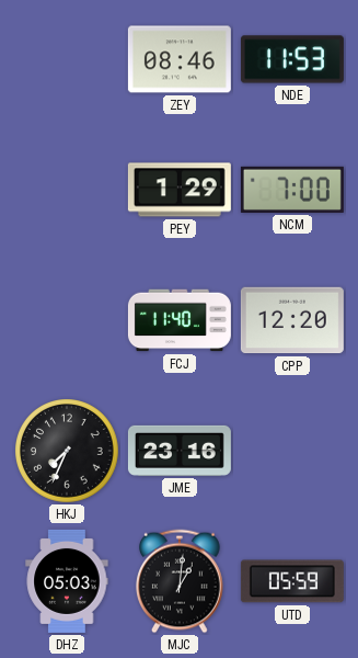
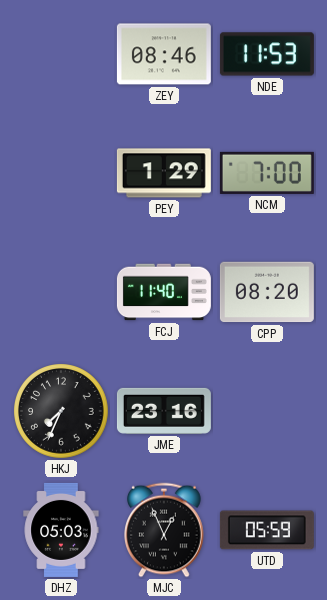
CPP: 12:20 -> 08:20
MJC: 1:01 -> 12:56
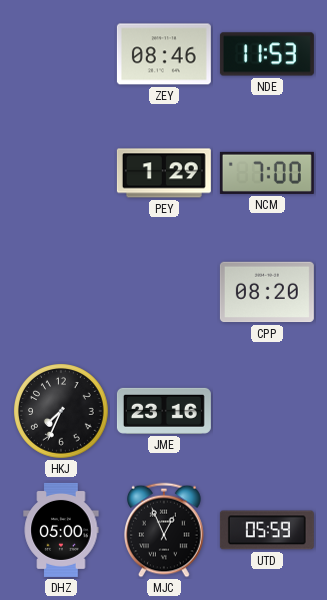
FCJ: 11:40 -> none
DHZ: 05:03 -> 05:00
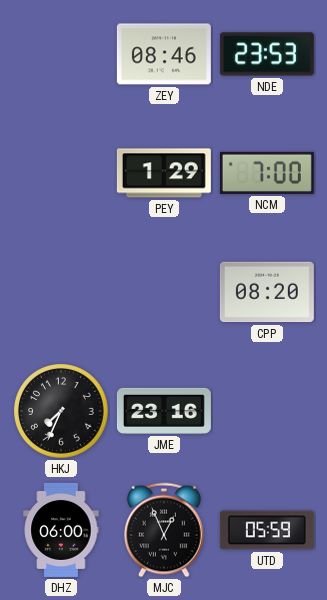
NDE: 11:53 -> 23:53
DHZ: 05:00 -> 06:00
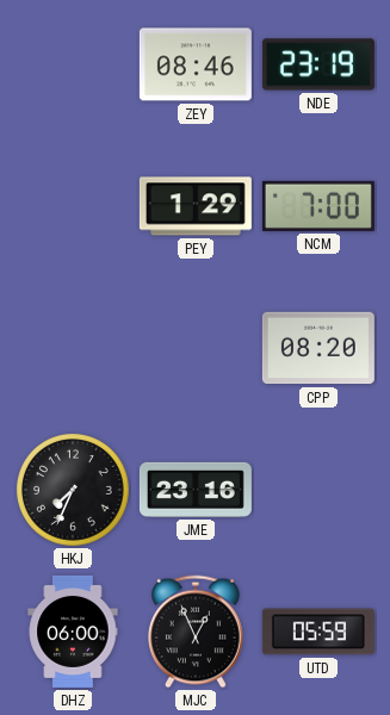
NDE: 23:53 -> 23:19
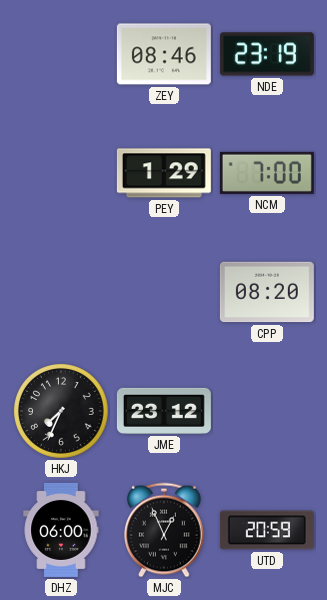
JME: 23:16 -> 23:12
UTD: 05:59 -> 20:59
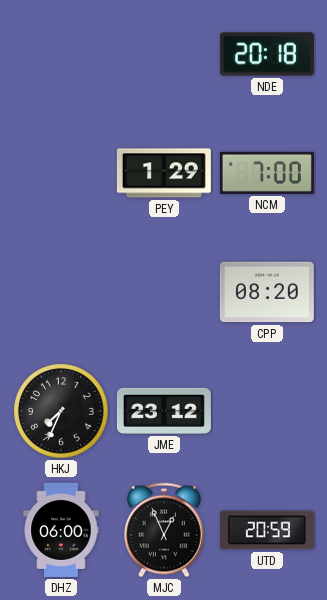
ZEY: 08:46 -> none
NDE: 23:19 -> 20:18
